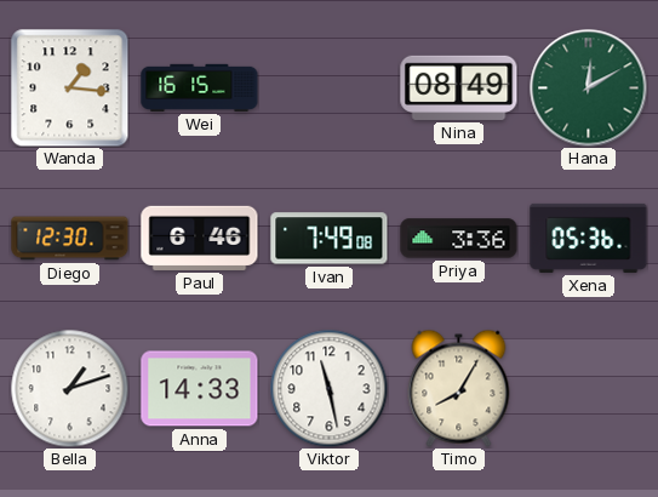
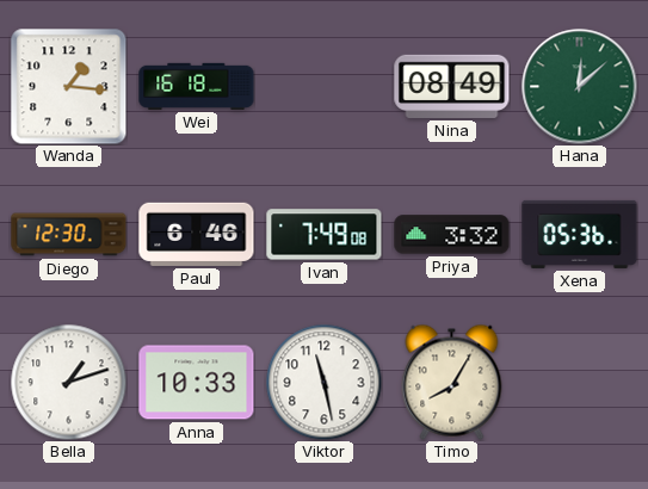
Wei: 16:15 -> 16:18
Hana: 12:10 -> 12:08
Priya: 3:36 -> 3:32
Anna: 14:33 -> 10:33
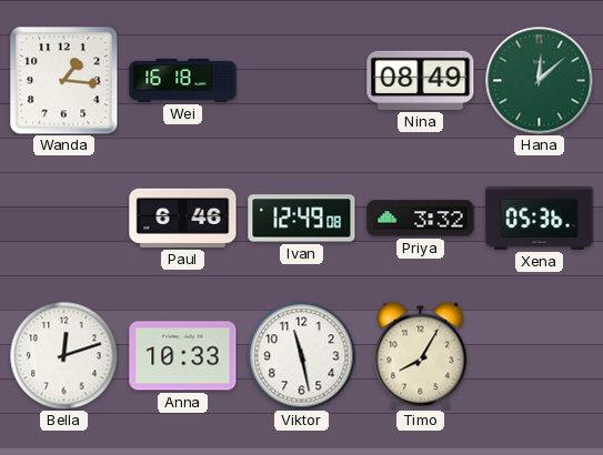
Diego: 12:30 -> none
Ivan: 7:49 -> 12:49
Bella: 1:12 -> 12:12
